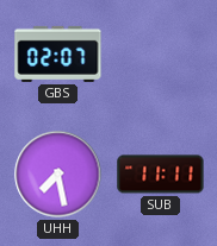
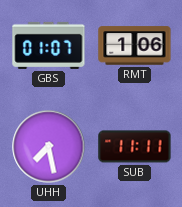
GBS: 02:07 -> 01:07
RMT: none -> 1:06
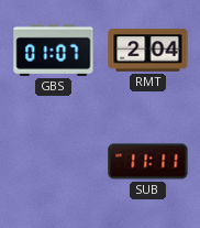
RMT: 1:06 -> 2:04
UHH: 7:28 -> none
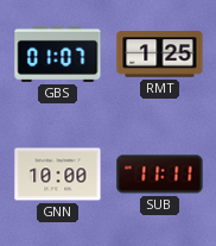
RMT: 2:04 -> 1:25
GNN: none -> 10:00
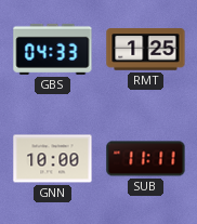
GBS: 01:07 -> 04:33
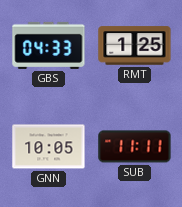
GNN: 10:00 -> 10:05
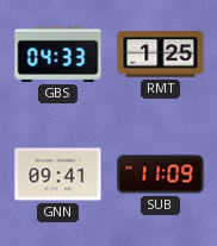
GNN: 10:05 -> 09:41
SUB: 11:11 -> 11:09
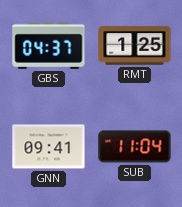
GBS: 04:33 -> 04:37
SUB: 11:09 -> 11:04
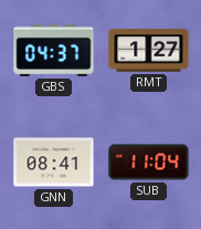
RMT: 1:25 -> 1:27
GNN: 09:41 -> 08:41
